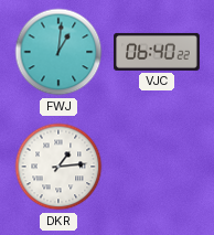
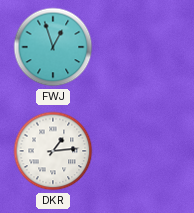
FWJ: 1:01 -> 12:57
VJC: 06:40 -> none
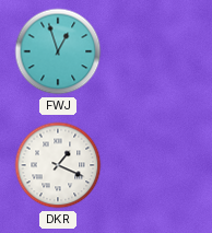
DKR: 1:14 -> 1:19
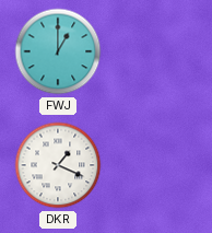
FWJ: 12:57 -> 1:00
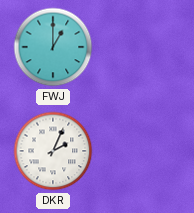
DKR: 1:19 -> 2:04
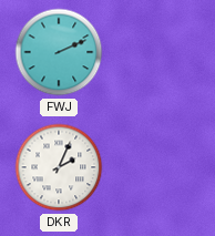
FWJ: 1:00 -> 2:11
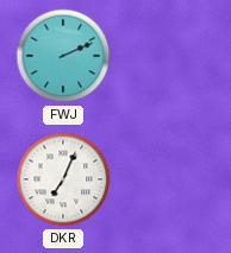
DKR: 2:04 -> 7:04
